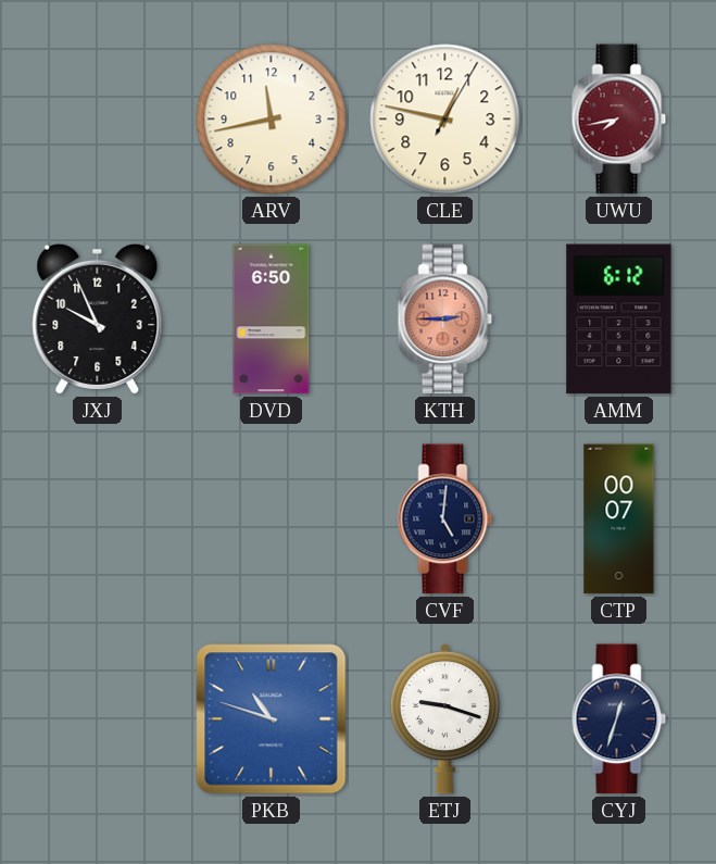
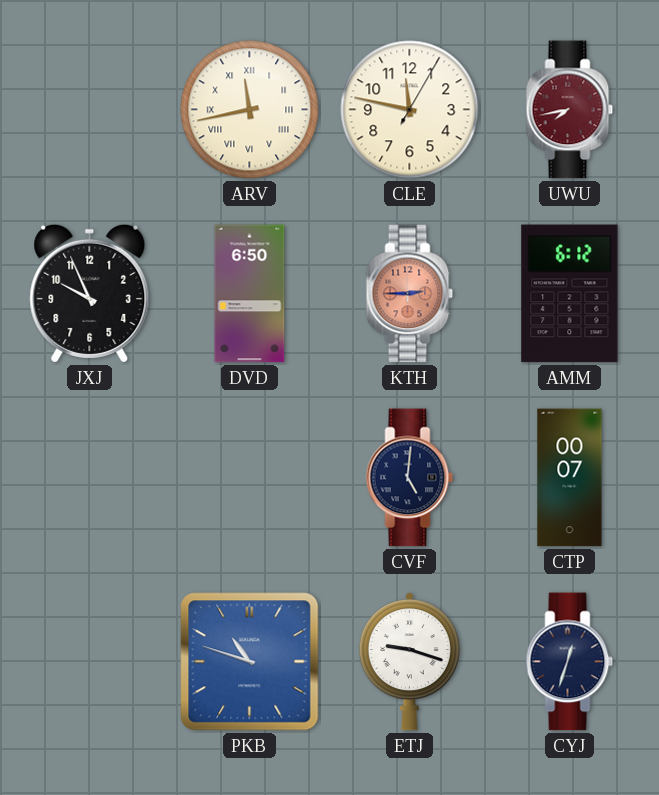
ARV numerals: Arabic -> Roman
CLE: 12:47 -> 11:47
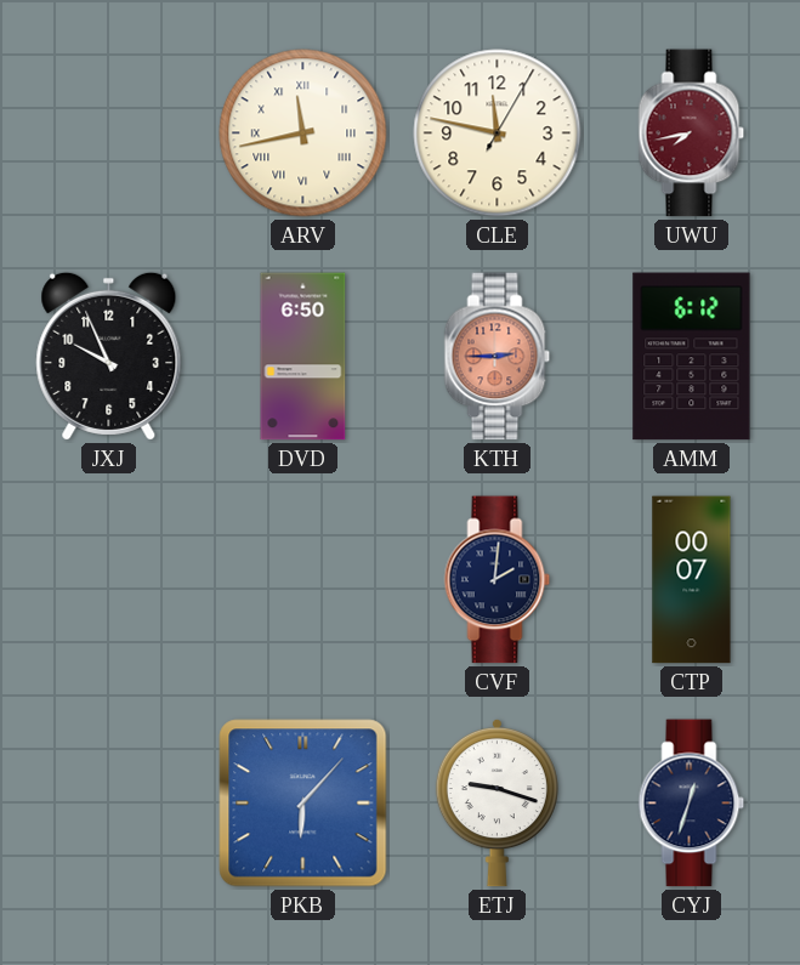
CVF: 5:01 -> 2:01
PKB: 10:48 -> 6:07
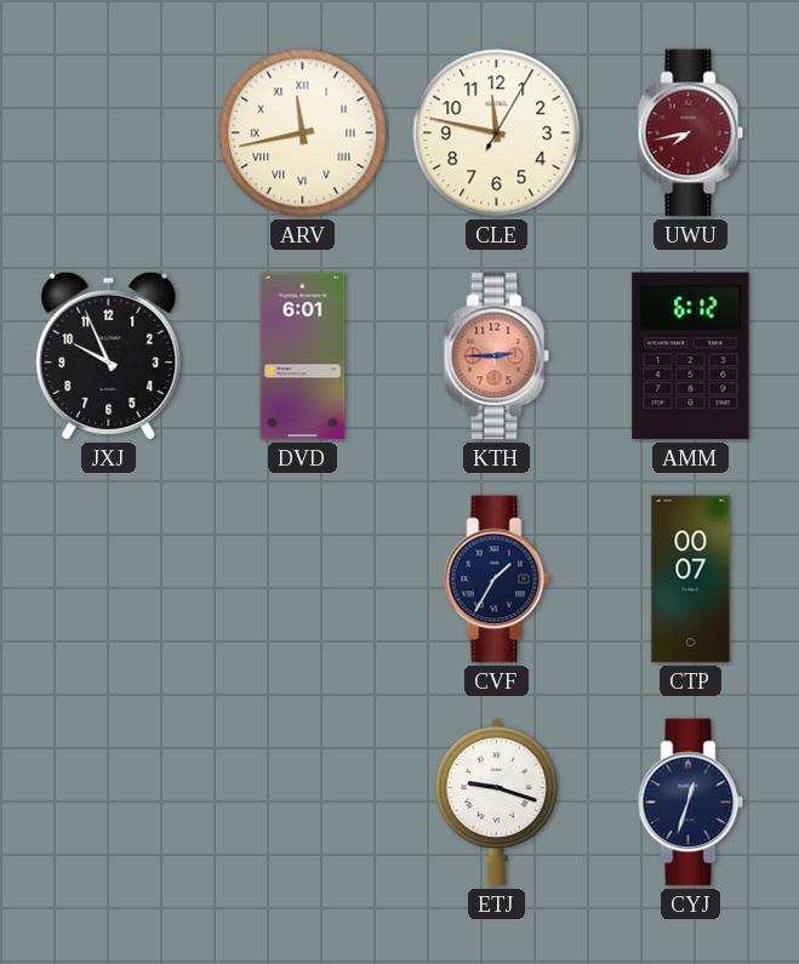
DVD: 6:50 -> 6:01
CVF: 2:01 -> 1:35
PKB: 6:07 -> none
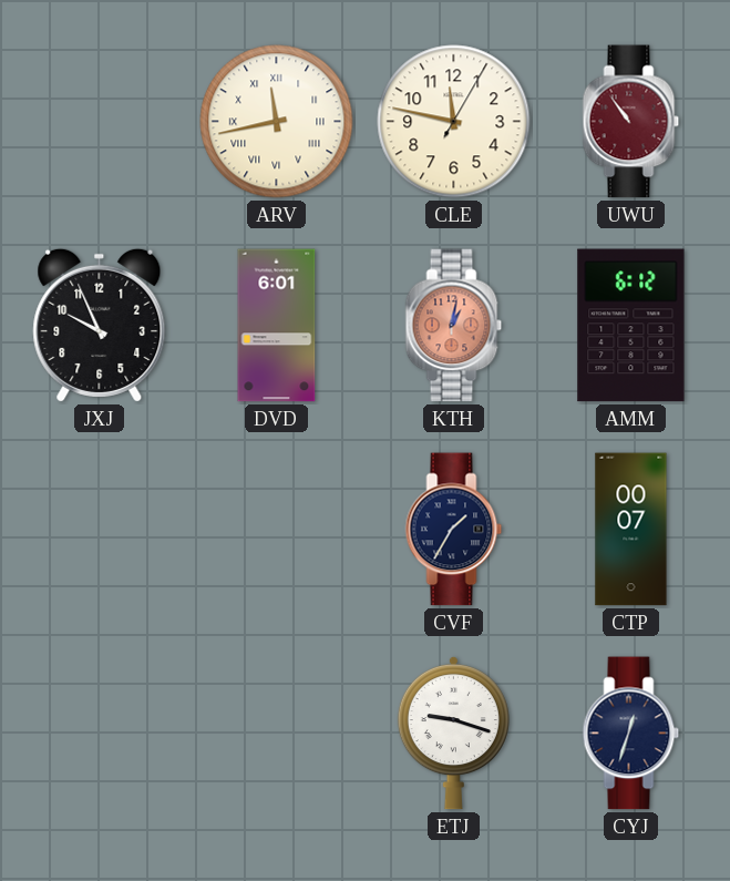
UWU: 7:43 -> 10:54
KTH: 2:45 -> 1:02
